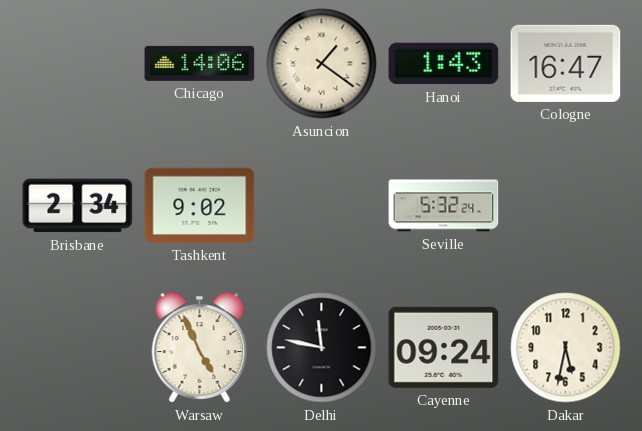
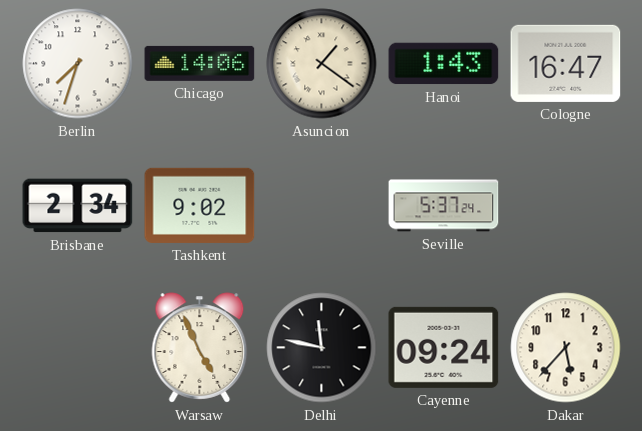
Berlin: none -> 7:33
Seville: 5:32 -> 5:37
Dakar: 5:32 -> 5:37
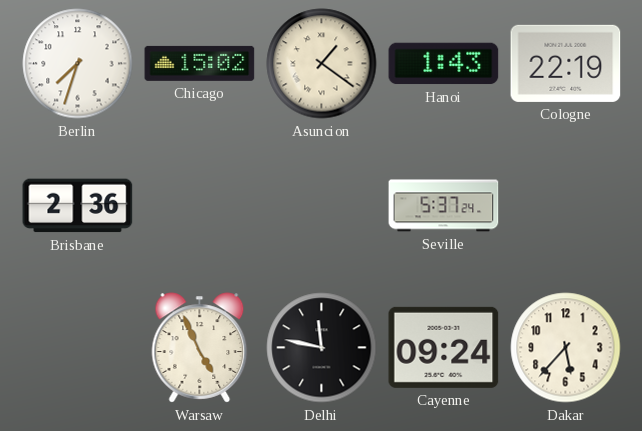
Chicago: 14:06 -> 15:02
Cologne: 16:47 -> 22:19
Brisbane: 2:34 -> 2:36
Tashkent: 9:02 -> none
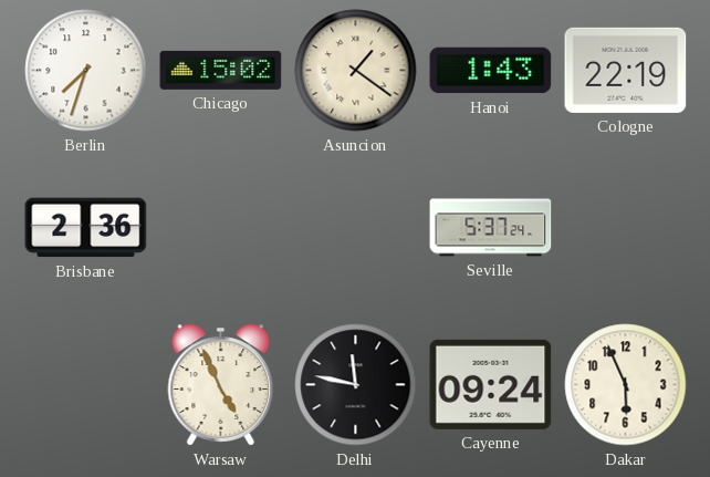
Dakar: 5:37 -> 5:56
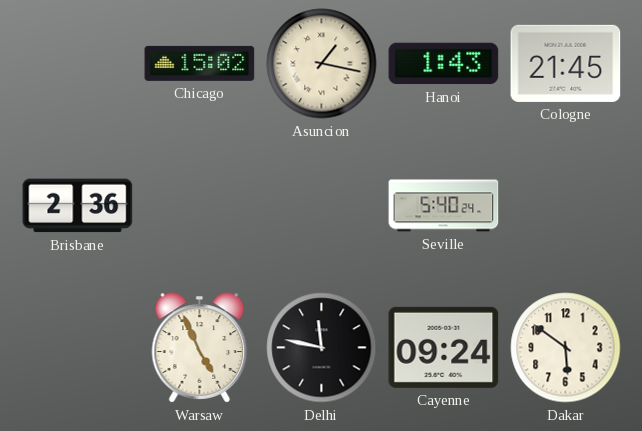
Berlin: 7:33 -> none
Asuncion: 1:21 -> 1:17
Cologne: 22:19 -> 21:45
Seville: 5:37 -> 5:40
Dakar: 5:56 -> 5:51
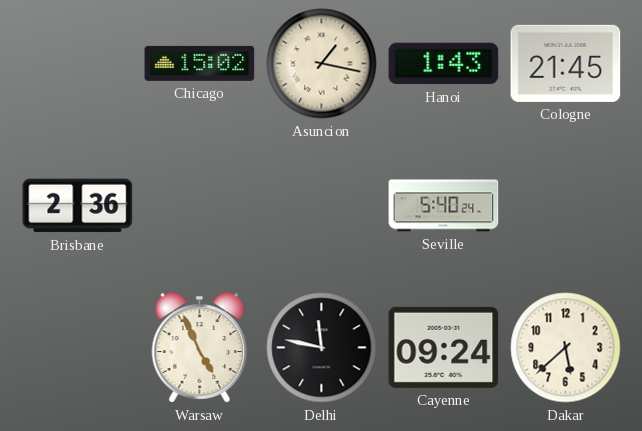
Dakar: 5:51 -> 5:38
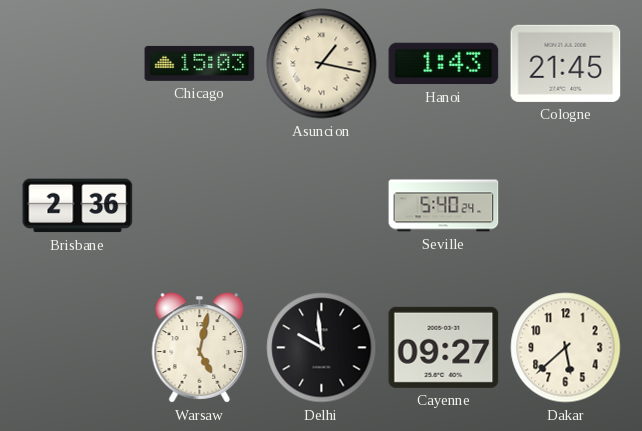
Chicago: 15:02 -> 15:03
Warsaw: 4:56 -> 5:02
Delhi: 11:47 -> 9:59
Cayenne: 09:24 -> 09:27
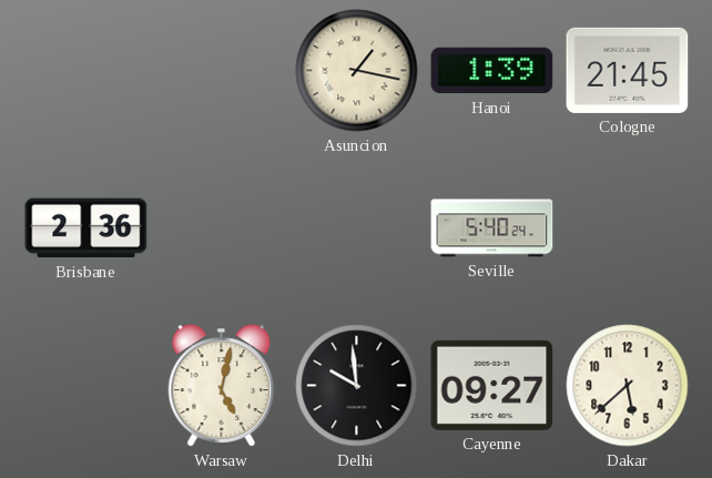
Chicago: 15:03 -> none
Hanoi: 1:43 -> 1:39
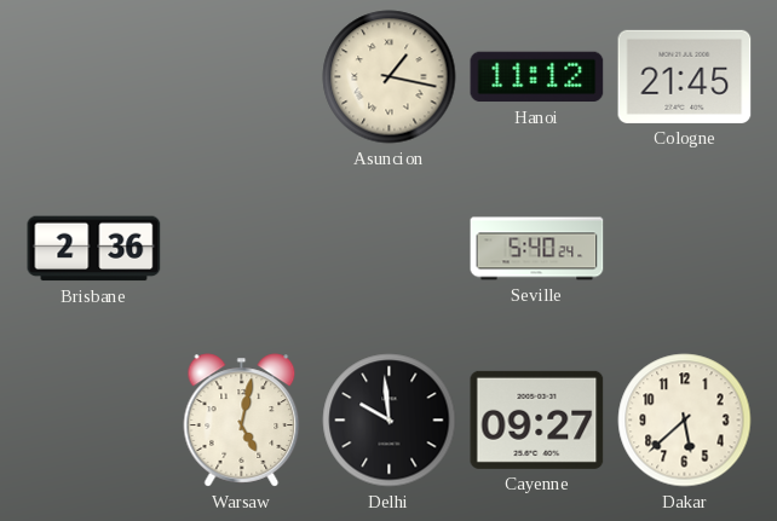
Hanoi: 1:39 -> 11:12
